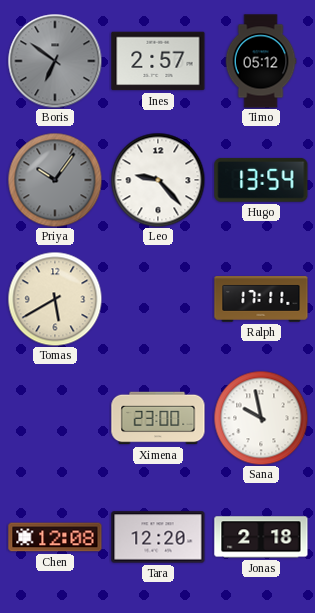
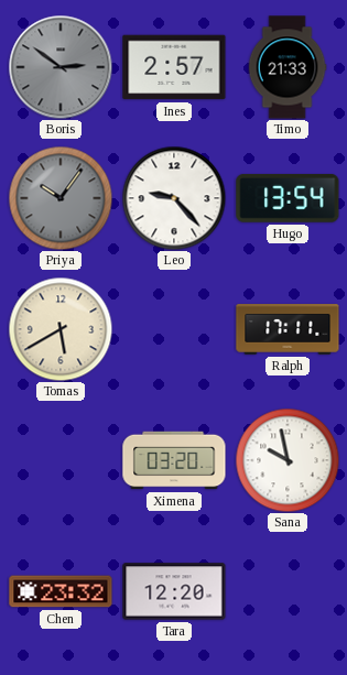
Boris: 6:51 -> 2:51
Timo: 05:12 -> 21:33
Ximena: 23:00 -> 03:20
Chen: 12:08 -> 23:32
Jonas: 2:18 -> none
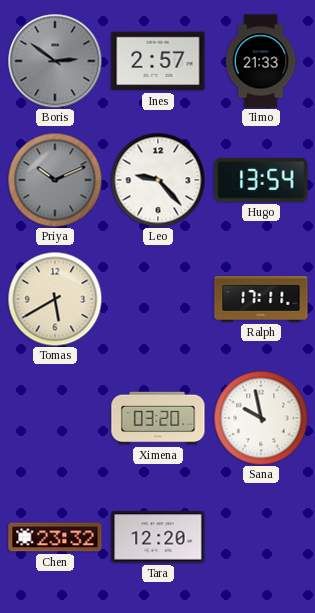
Priya: 10:06 -> 10:11
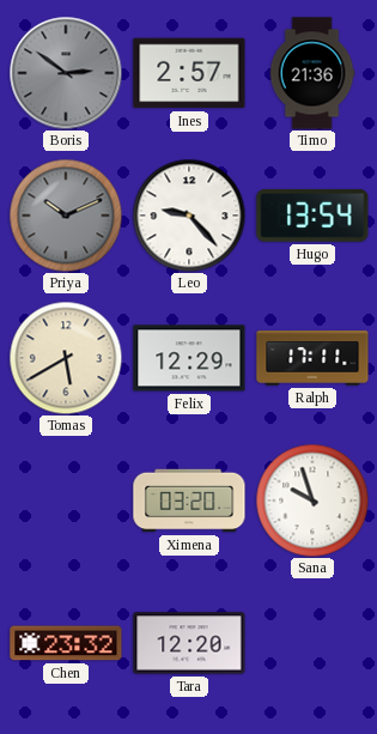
Timo: 21:33 -> 21:36
Felix: none -> 12:29
Sana: 9:58 -> 9:57
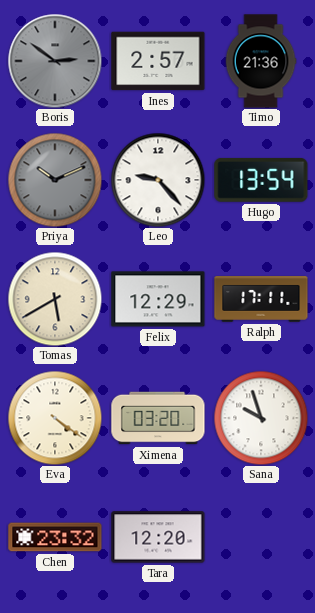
Eva: none -> 4:21
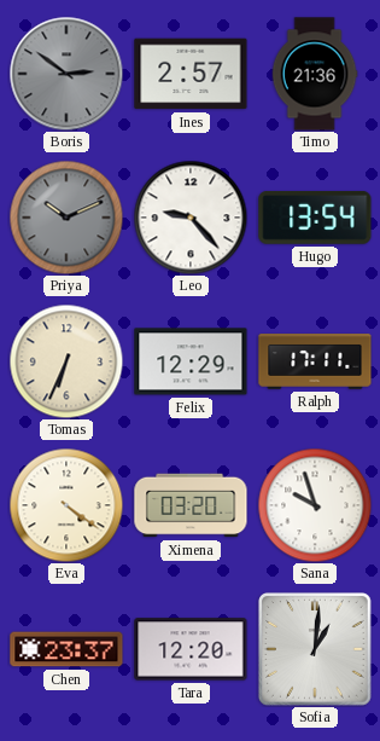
Tomas: 5:40 -> 6:34
Chen: 23:32 -> 23:37
Sofia: none -> 1:01
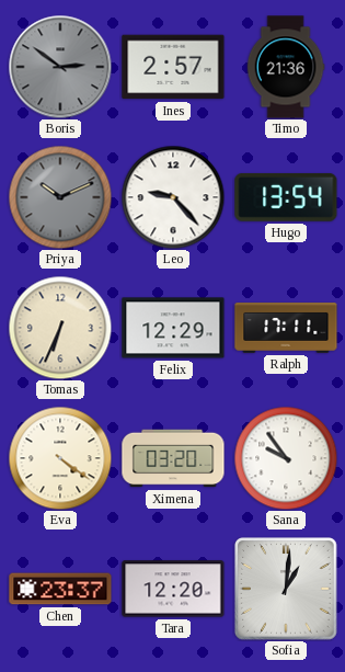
Sana: 9:57 -> 9:54
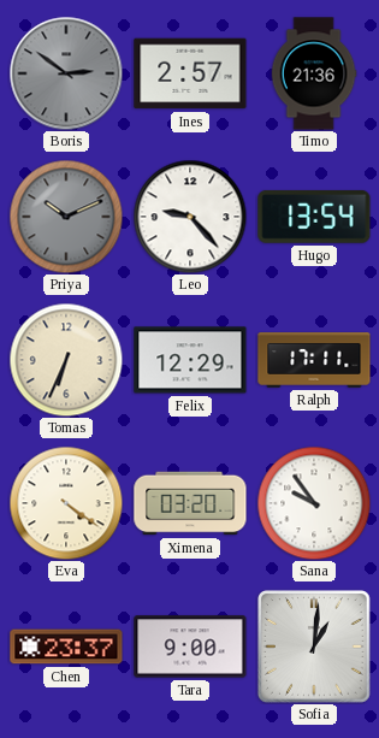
Tara: 12:20 -> 9:00
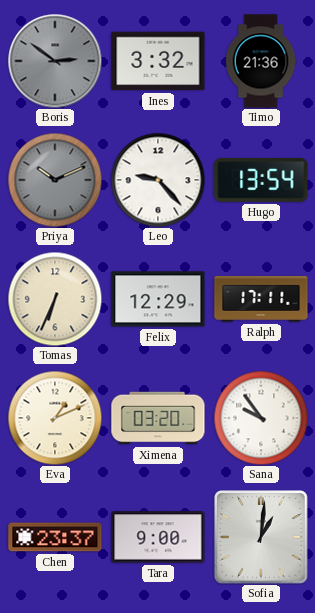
Ines: 2:57 -> 3:32
Eva: 4:21 -> 1:11
